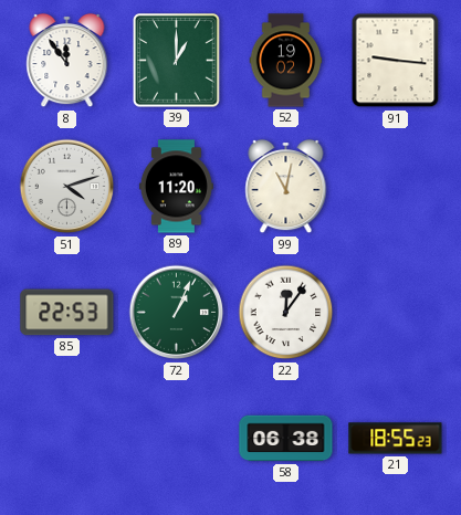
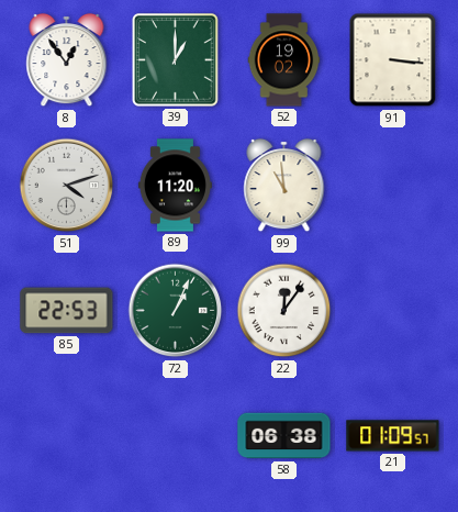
8: 11:54 -> 12:54
91: 9:16 -> 3:16
99: 11:02 -> 10:59
21: 18:55 -> 01:09
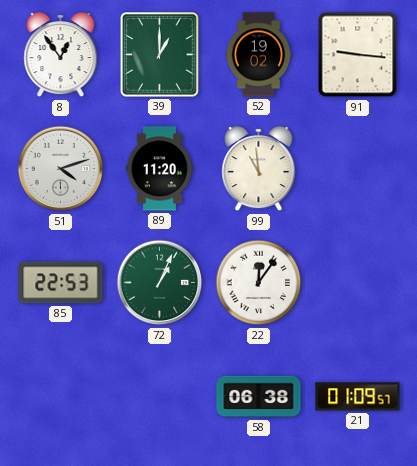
91: 3:16 -> 9:16
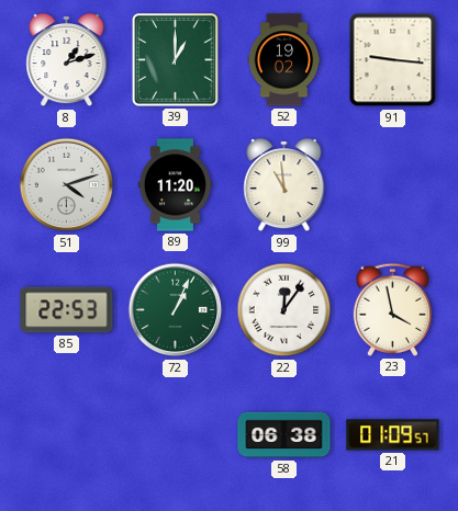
8: 12:54 -> 1:12
23: none -> 3:58
